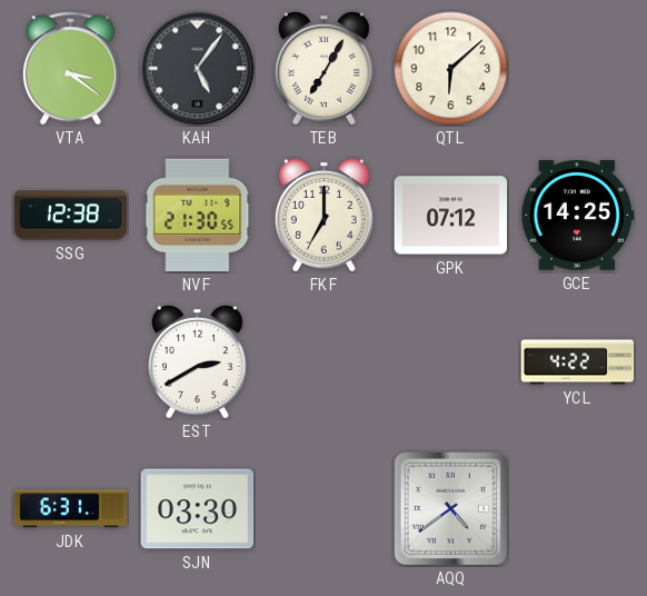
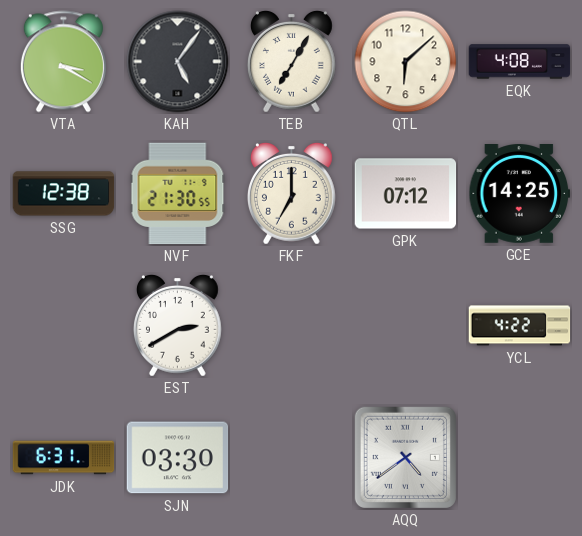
VTA: 3:21 -> 3:20
EQK: none -> 4:08
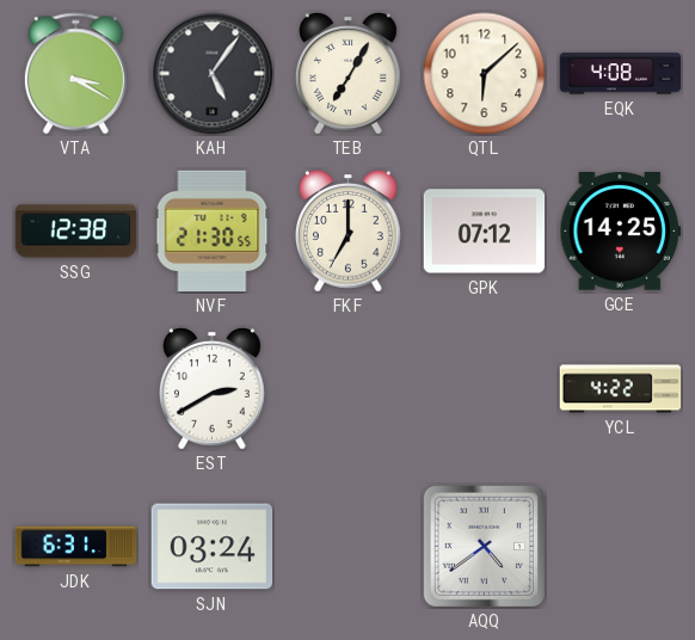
SJN: 03:30 -> 03:24
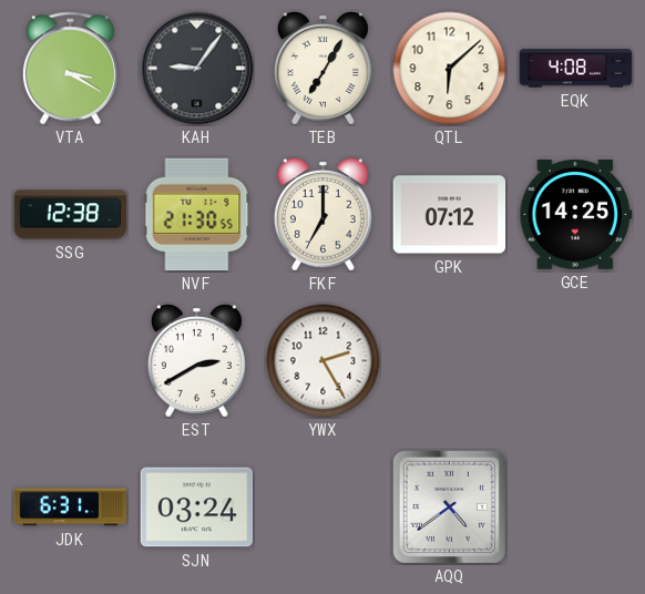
KAH: 5:06 -> 9:06
YWX: none -> 2:25
YCL: 4:22 -> none
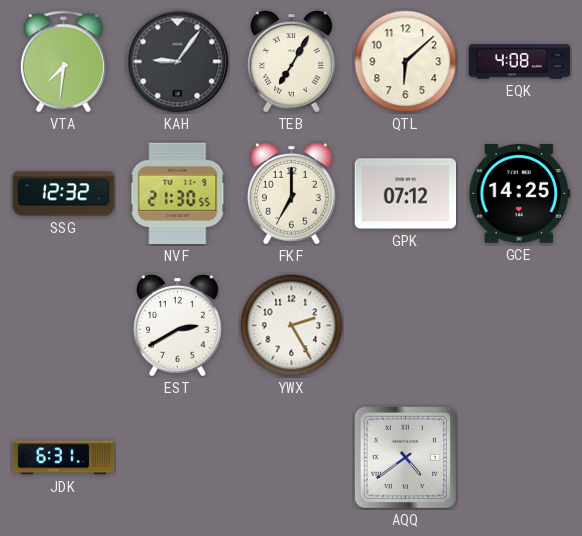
VTA: 3:20 -> 7:31
SSG: 12:38 -> 12:32
SJN: 03:24 -> none
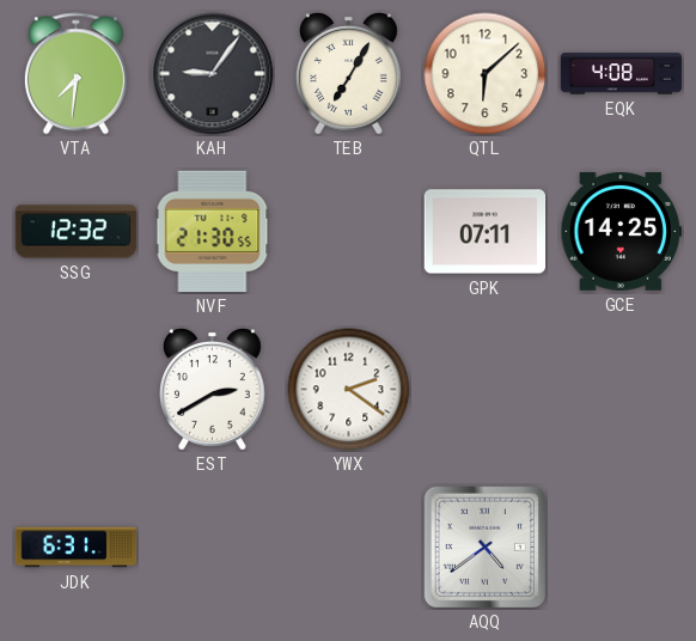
FKF: 7:00 -> none
GPK: 07:12 -> 07:11
YWX: 2:25 -> 2:21
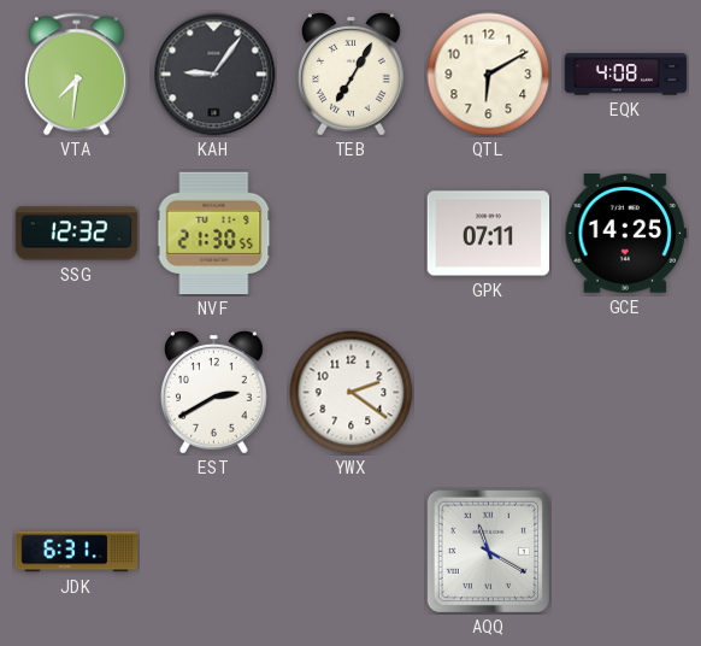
QTL: 6:08 -> 6:10
AQQ: 4:39 -> 11:20
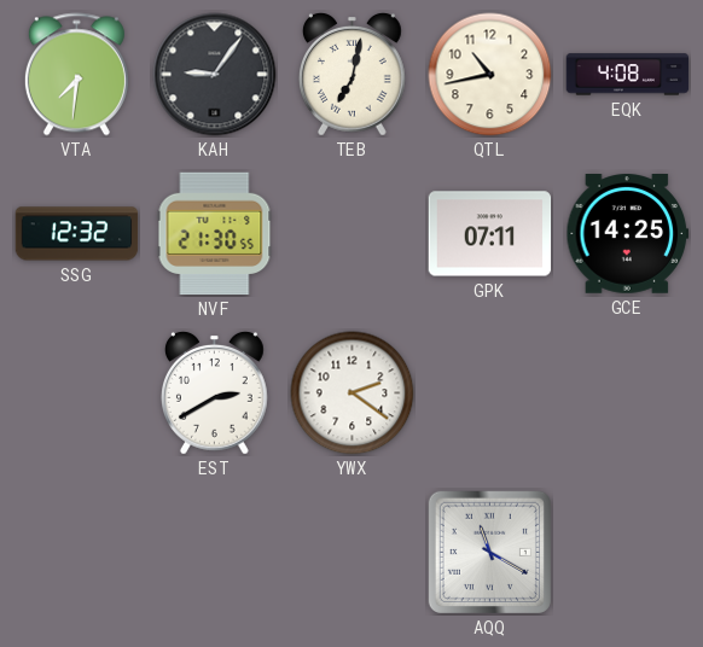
TEB: 7:05 -> 7:02
QTL: 6:10 -> 10:43
JDK: 6:31 -> none
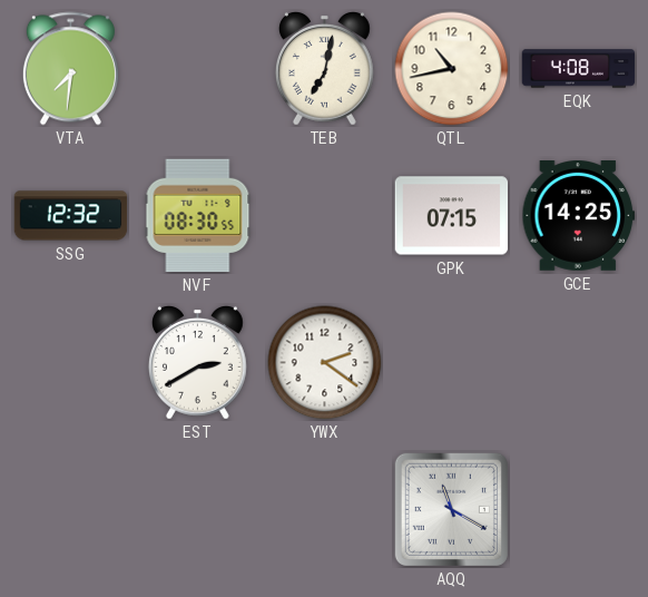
KAH: 9:06 -> none
NVF: 21:30 -> 08:30
GPK: 07:11 -> 07:15
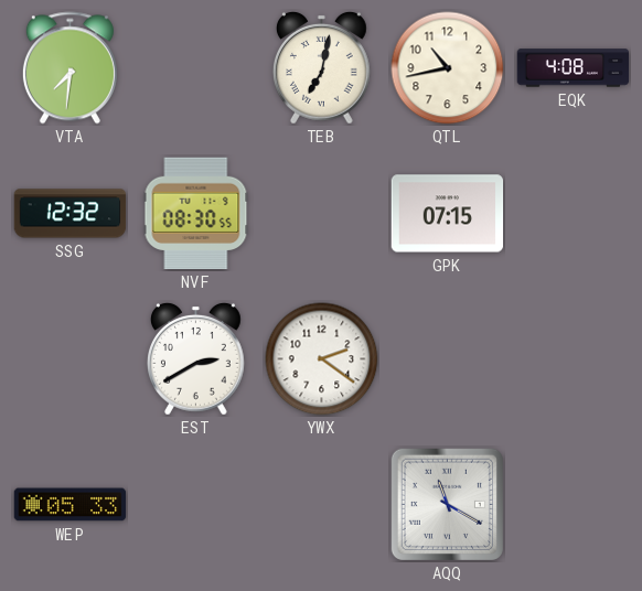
GCE: 14:25 -> none
WEP: none -> 05:33
